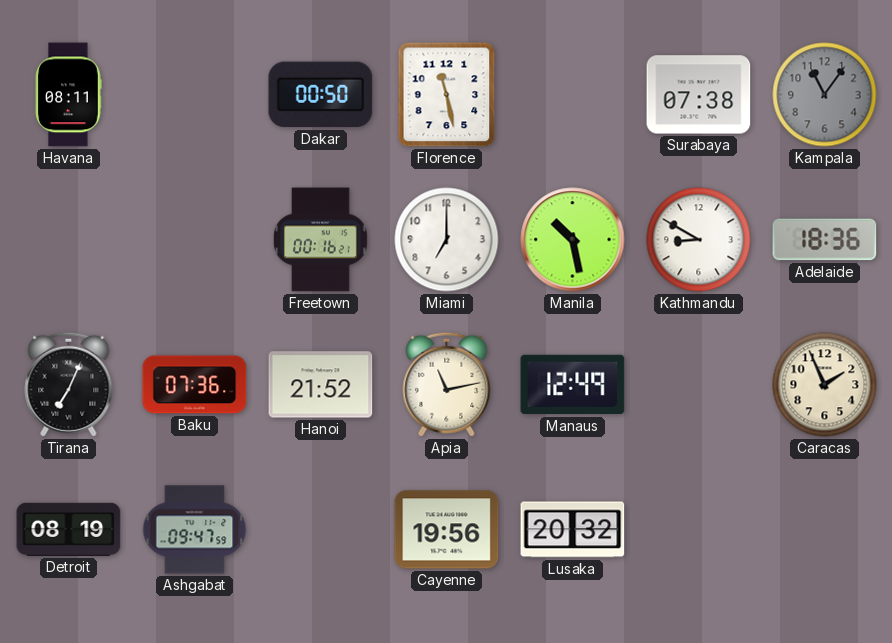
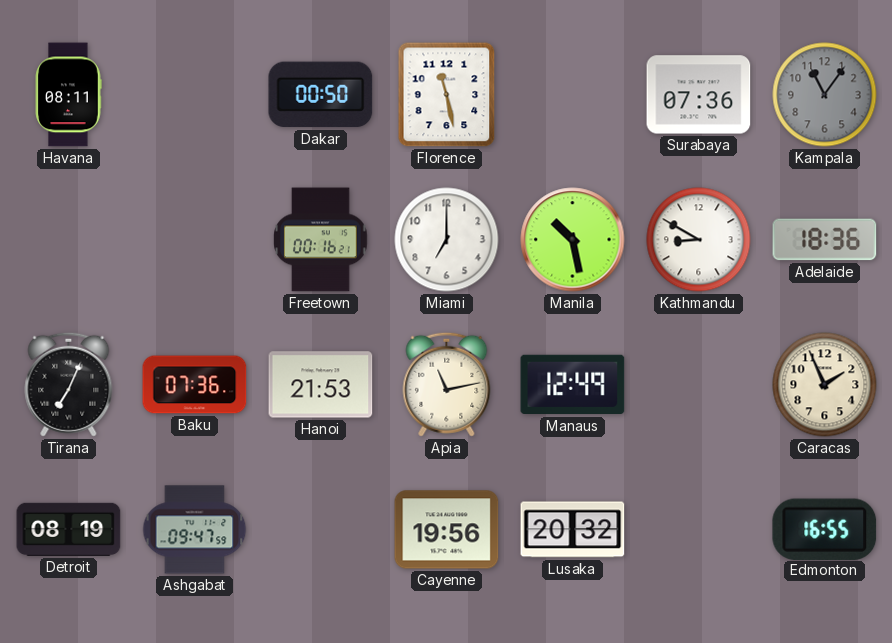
Surabaya: 07:38 -> 07:36
Hanoi: 21:52 -> 21:53
Edmonton: none -> 16:55
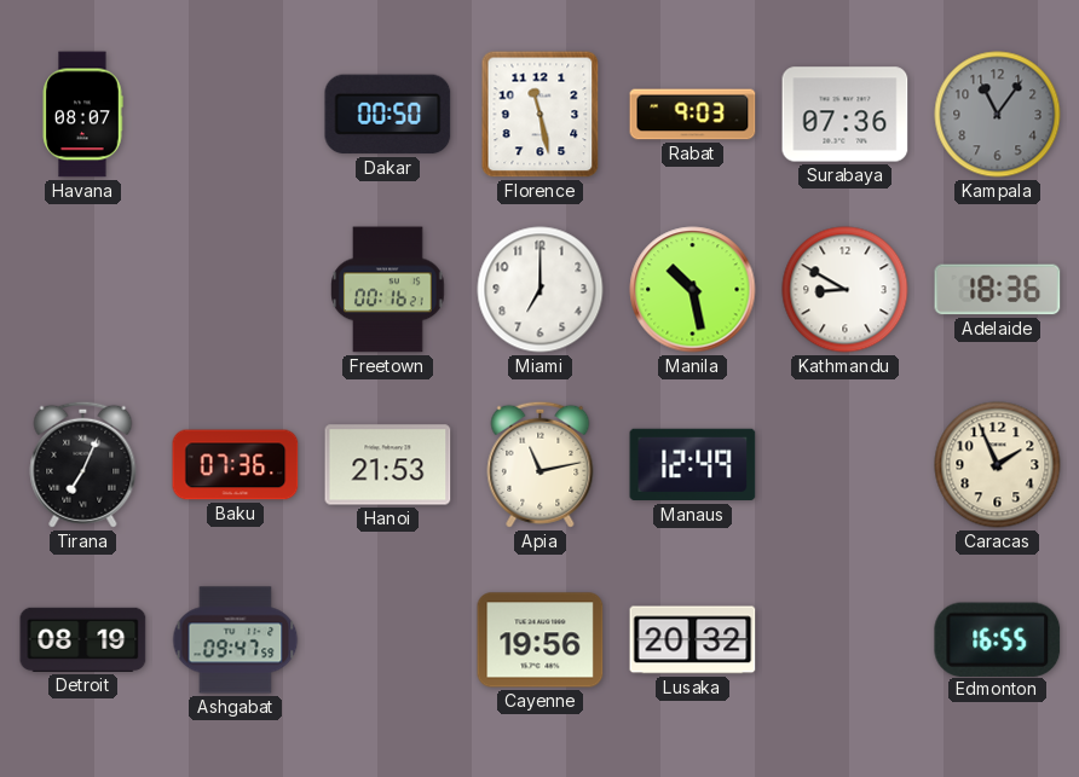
Havana: 08:11 -> 08:07
Rabat: none -> 9:03
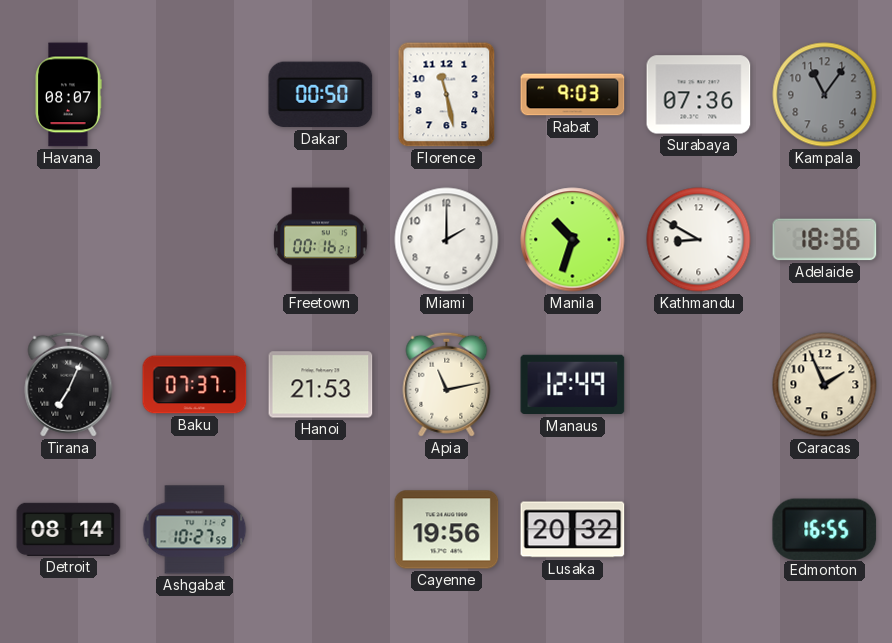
Miami: 7:00 -> 2:00
Manila: 10:28 -> 10:33
Baku: 07:36 -> 07:37
Detroit: 08:19 -> 08:14
Ashgabat: 09:47 -> 10:27
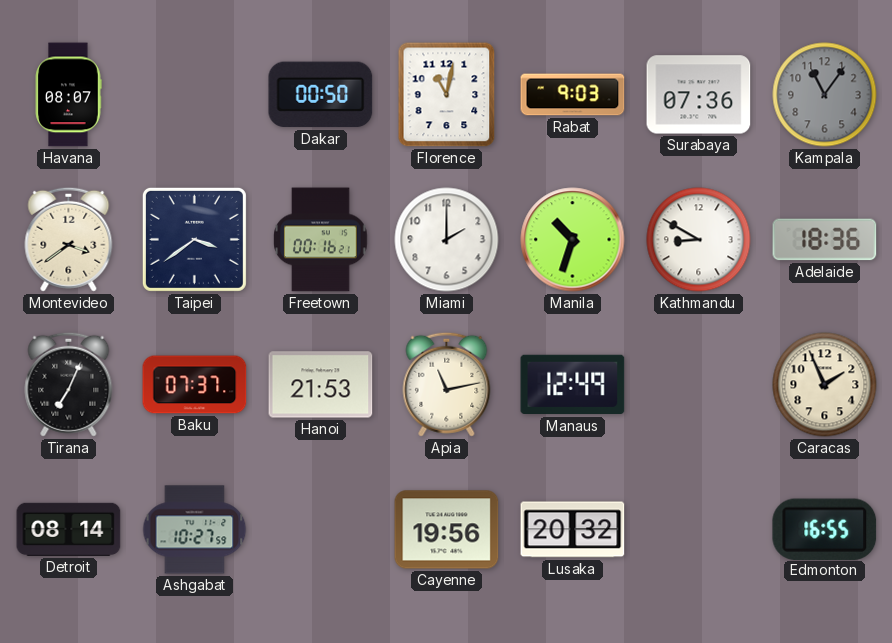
Florence: 11:28 -> 11:02
Montevideo: none -> 3:39
Taipei: none -> 3:39
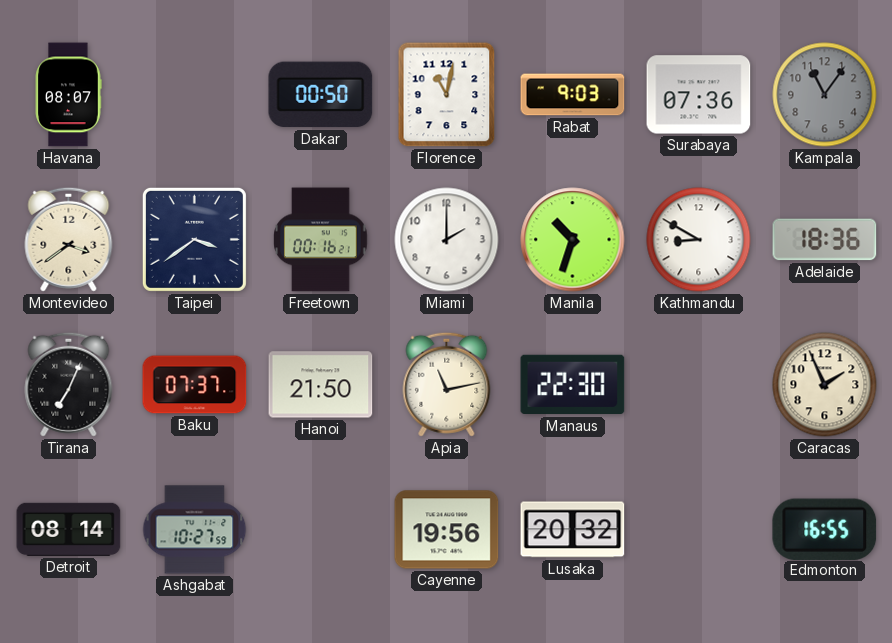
Hanoi: 21:53 -> 21:50
Manaus: 12:49 -> 22:30
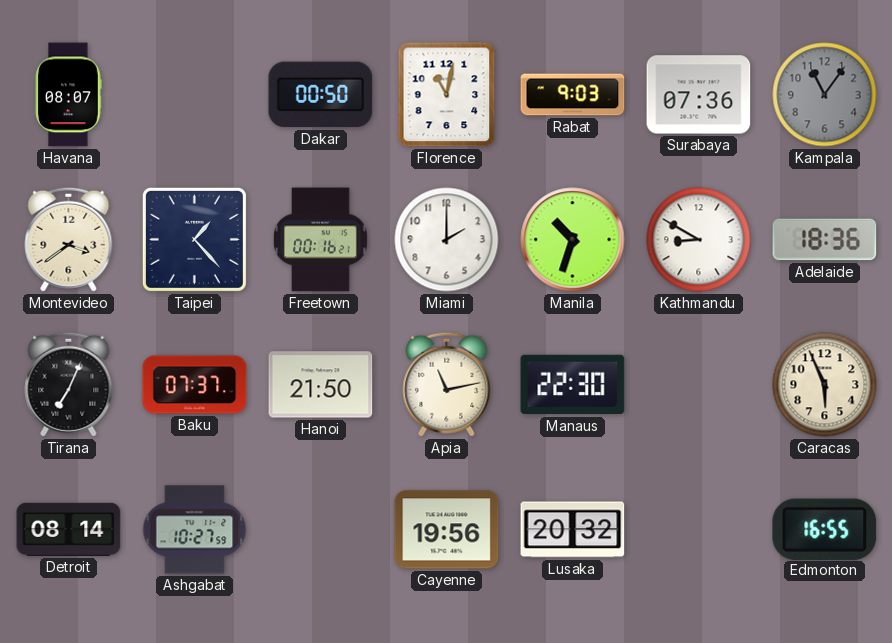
Taipei: 3:39 -> 1:23
Caracas: 1:56 -> 5:56
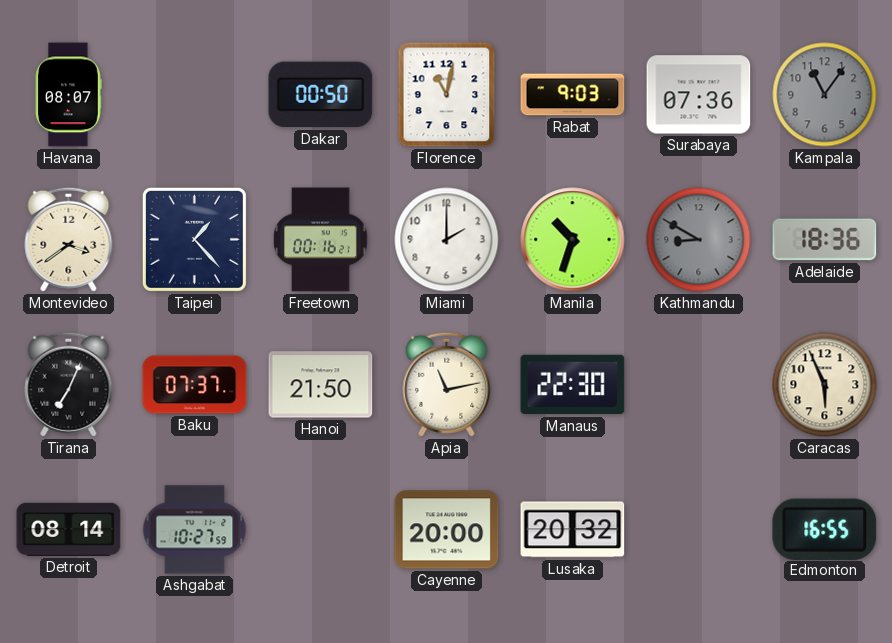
Kathmandu dial: white -> grey
Cayenne: 19:56 -> 20:00
